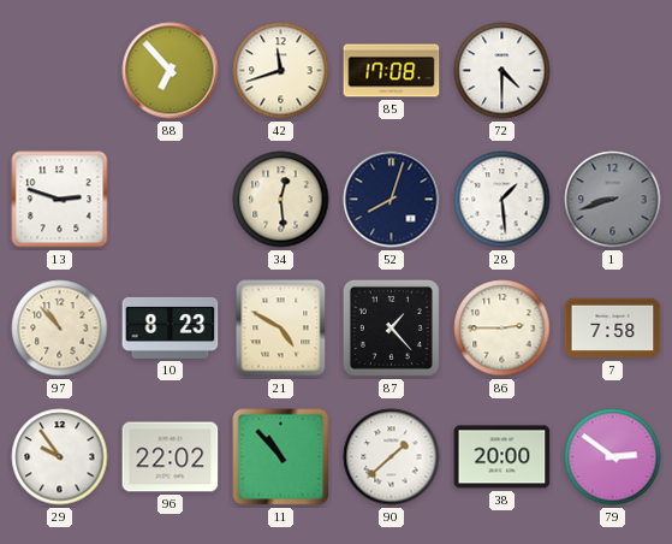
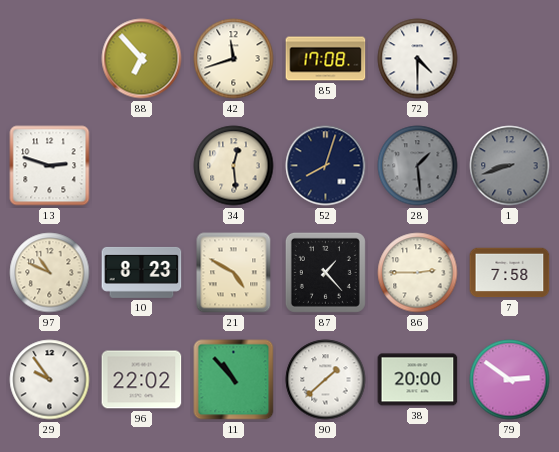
28 dial: white -> grey
97: 10:53 -> 10:49
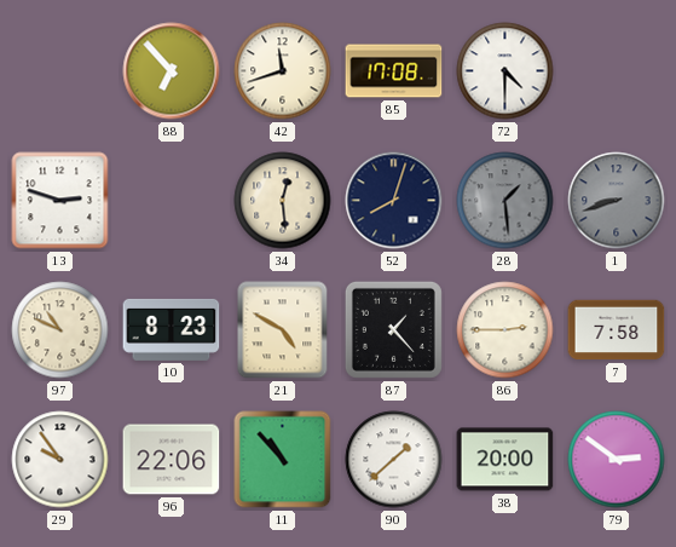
96: 22:02 -> 22:06
